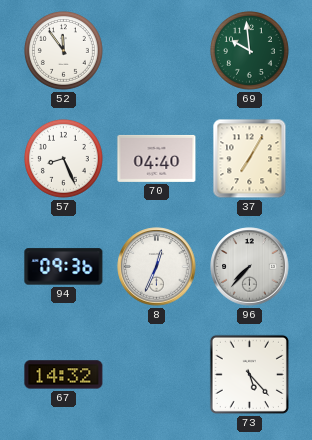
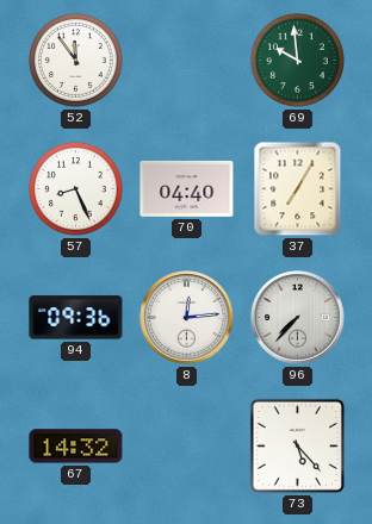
8: 12:34 -> 12:14
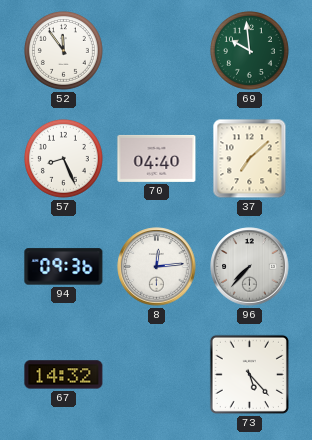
37: 7:05 -> 7:08
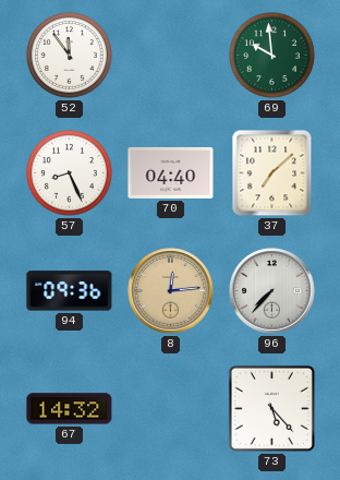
8 dial: white -> champagne
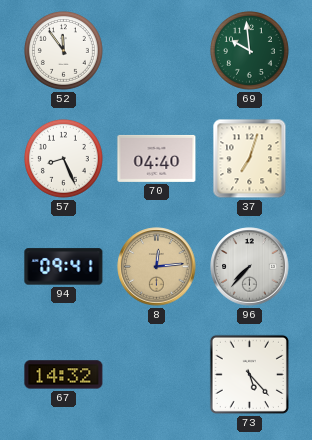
37: 7:08 -> 7:03
94: 09:36 -> 09:41
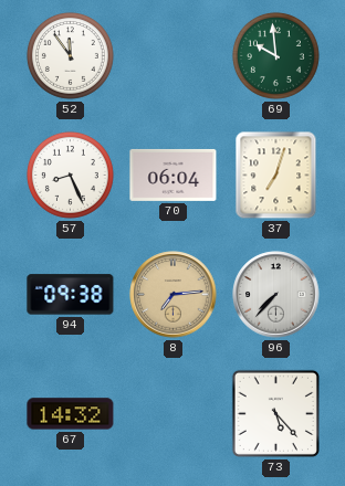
70: 04:40 -> 06:04
94: 09:41 -> 09:38
8: 12:14 -> 7:14
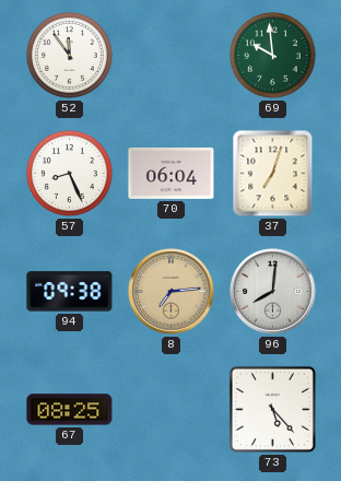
96: 7:37 -> 8:01
67: 14:32 -> 08:25
